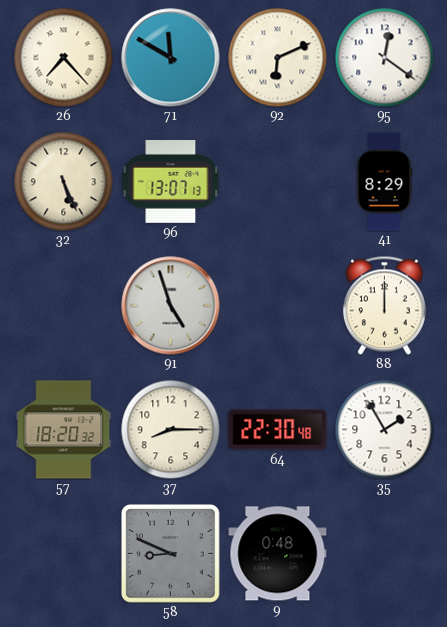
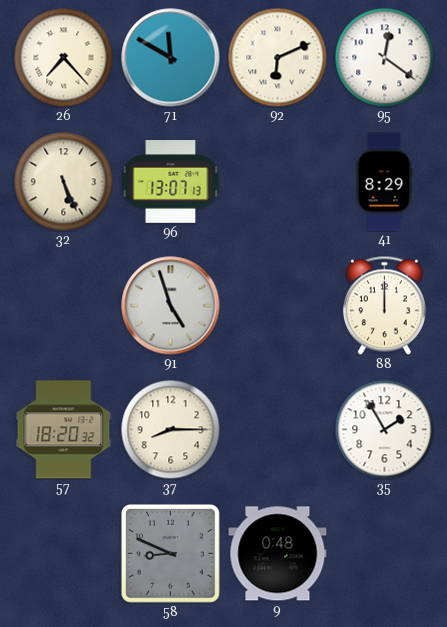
64: 22:30 -> none
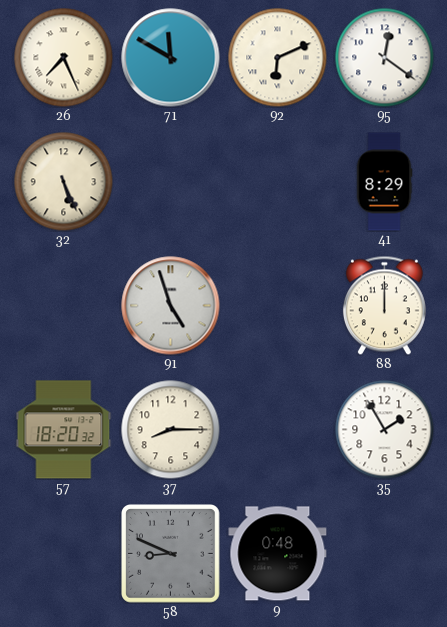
26: 7:23 -> 7:26
96: 13:07 -> none
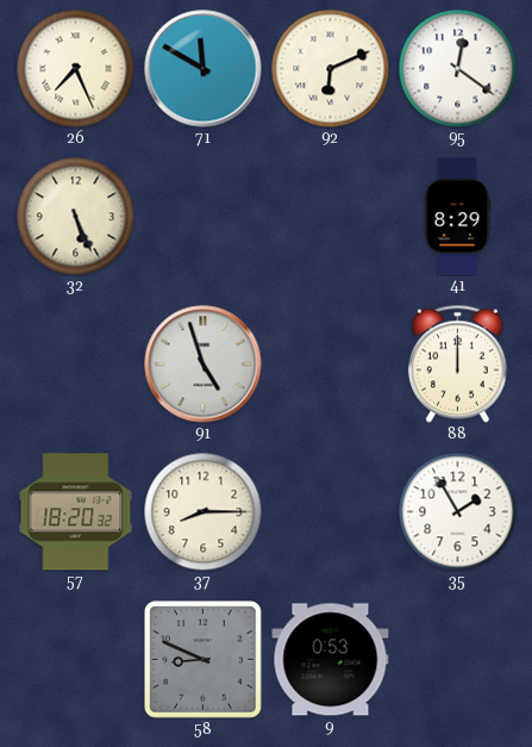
9: 0:48 -> 0:53
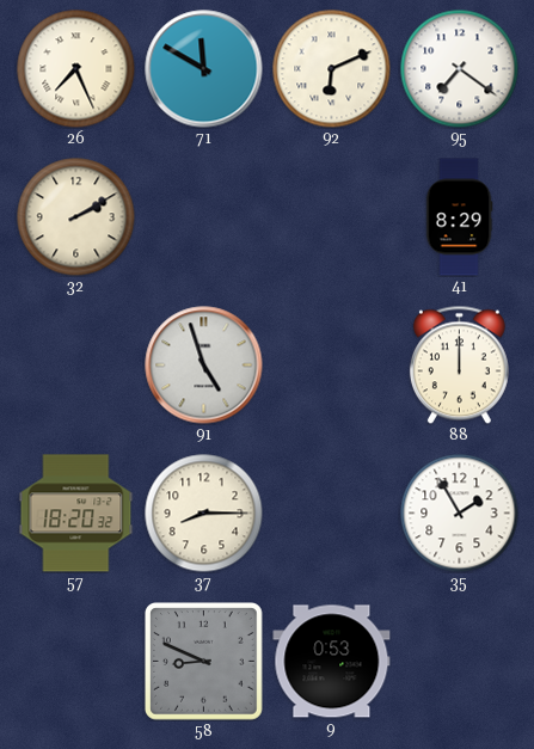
95: 12:21 -> 7:21
32: 5:26 -> 2:10
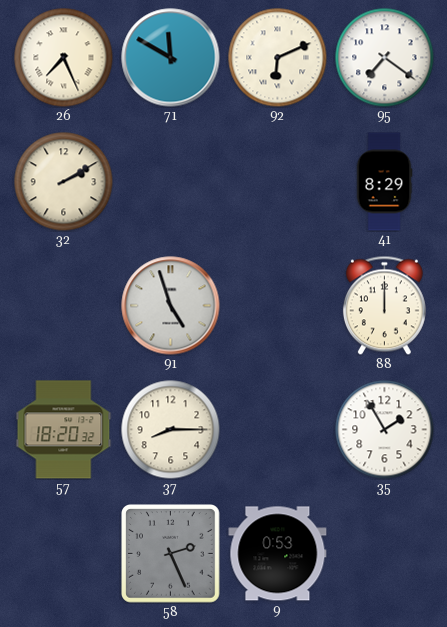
58: 8:49 -> 2:26
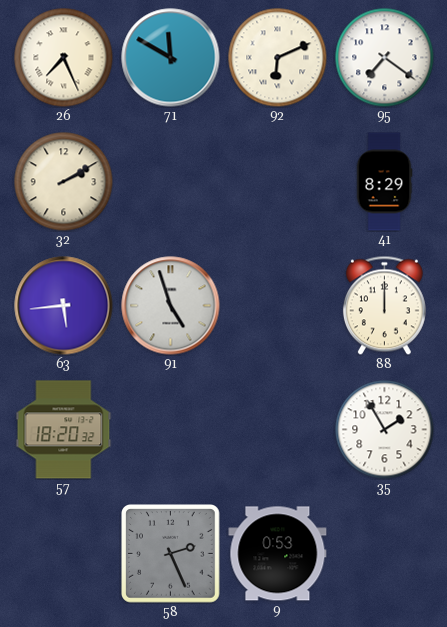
63: none -> 5:44
37: 8:15 -> none
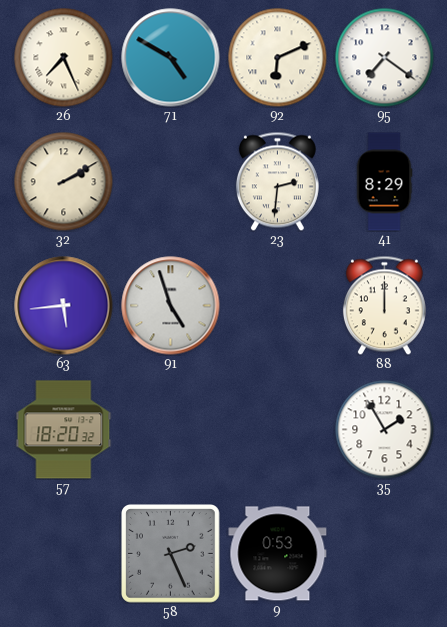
71: 11:50 -> 4:50
23: none -> 2:31
